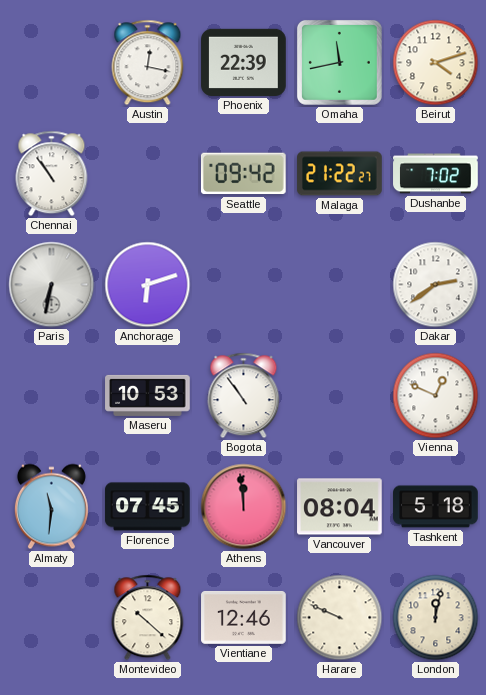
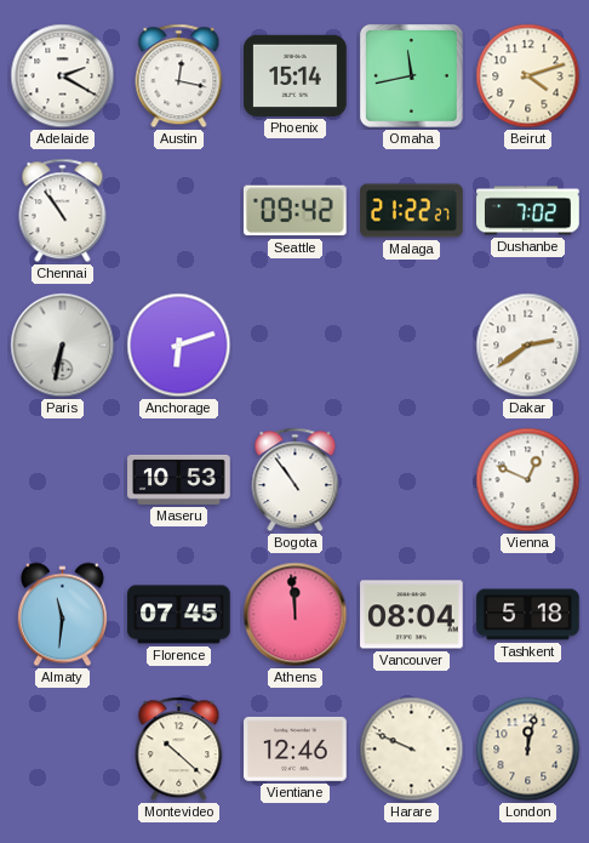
Adelaide: none -> 2:20
Phoenix: 22:39 -> 15:14
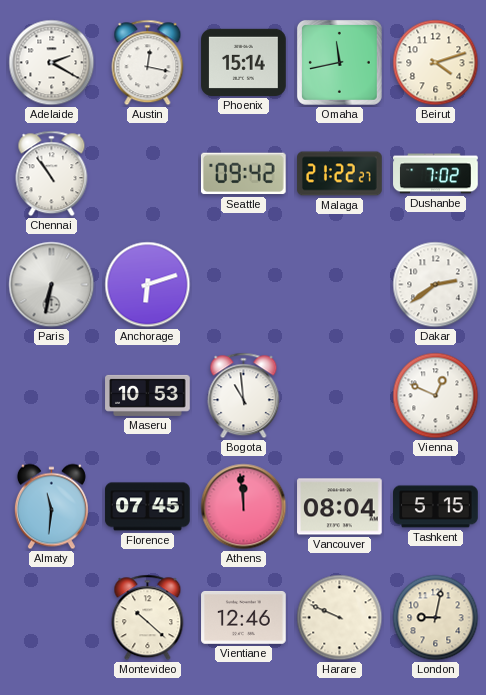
Bogota: 10:54 -> 10:59
Tashkent: 5:18 -> 5:15
London: 12:02 -> 9:02
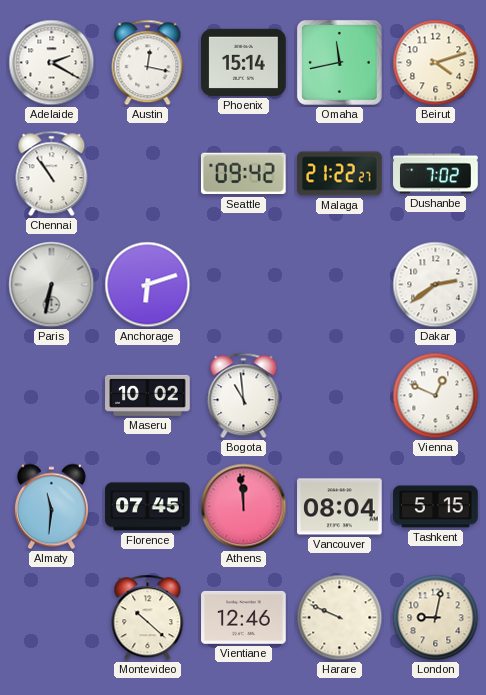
Maseru: 10:53 -> 10:02
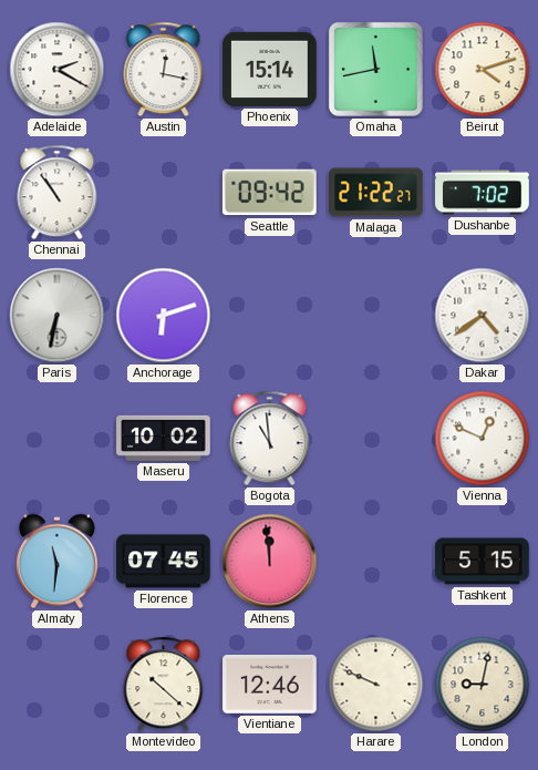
Dakar: 2:39 -> 4:39
Vancouver: 08:04 -> none
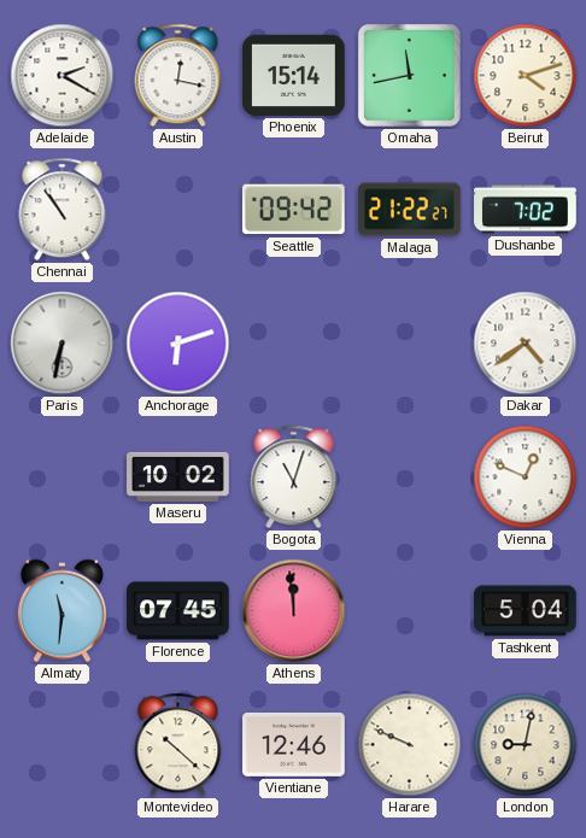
Bogota: 10:59 -> 11:03
Tashkent: 5:15 -> 5:04
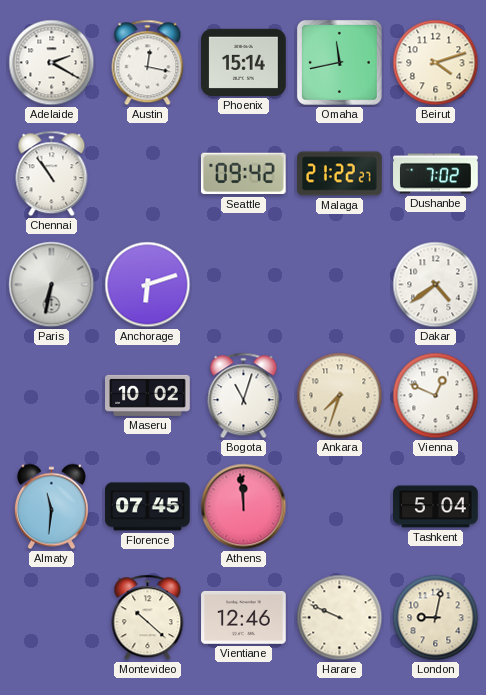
Ankara: none -> 7:33
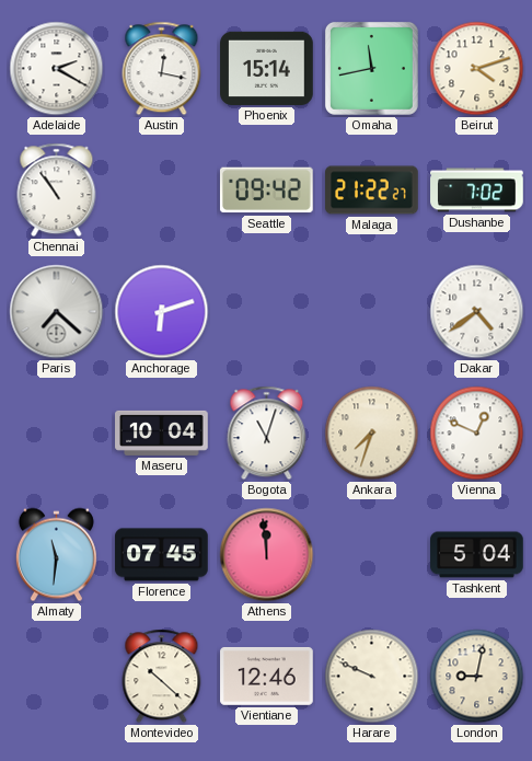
Paris: 6:32 -> 7:22
Maseru: 10:02 -> 10:04
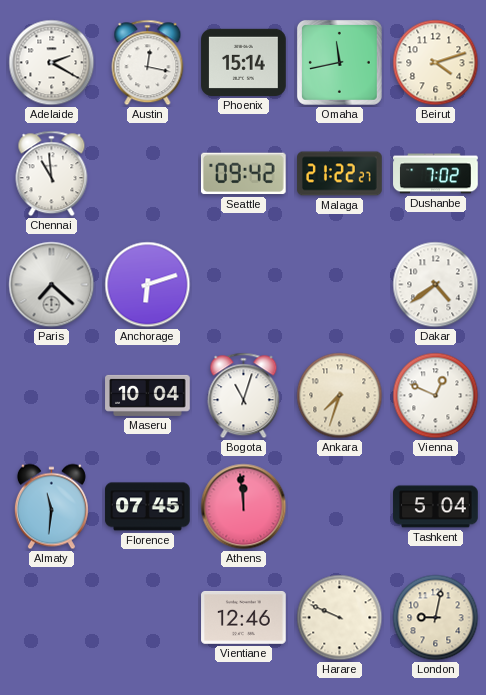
Chennai: 10:54 -> 10:59
Montevideo: 10:22 -> none
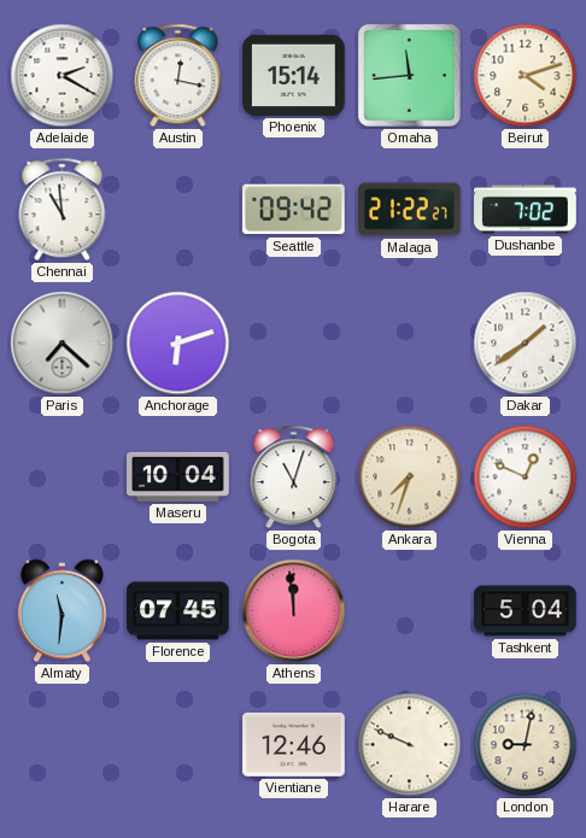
Omaha: 11:43 -> 11:44
Dakar: 4:39 -> 1:39
